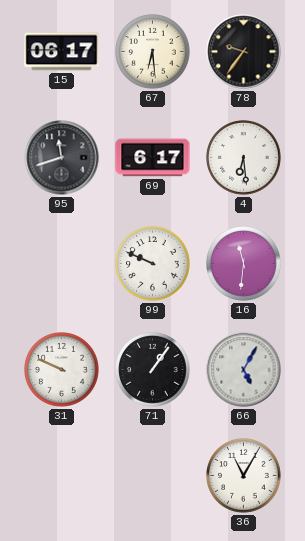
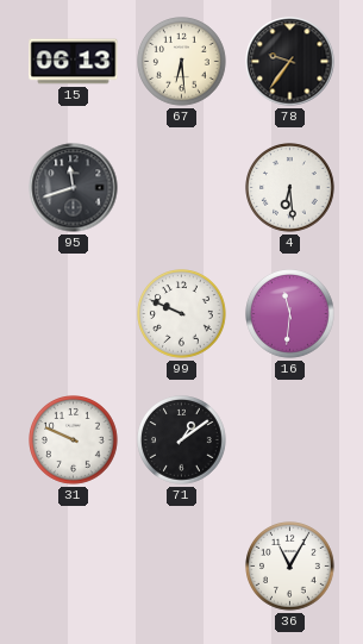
15: 06:17 -> 06:13
69: 6:17 -> none
71: 1:06 -> 1:09
66: 5:05 -> none
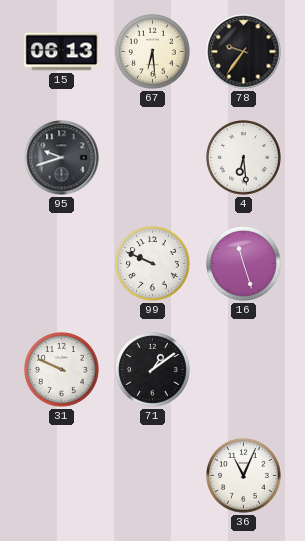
95: 11:42 -> 9:42
16: 11:31 -> 11:27
36: 11:05 -> 11:04
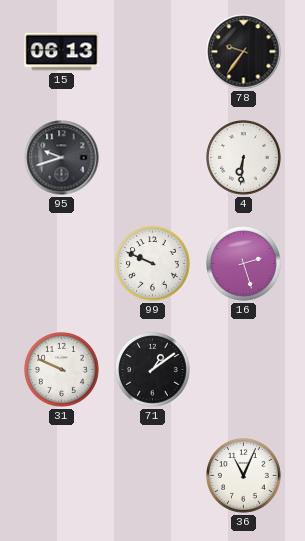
67: 6:29 -> none
4: 6:29 -> 6:31
16: 11:27 -> 2:27
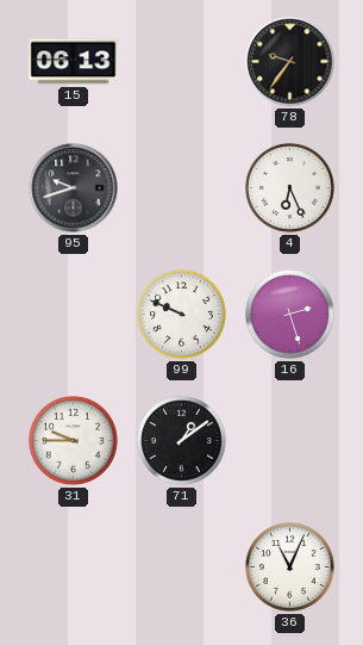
4: 6:31 -> 6:26
31: 9:49 -> 9:45
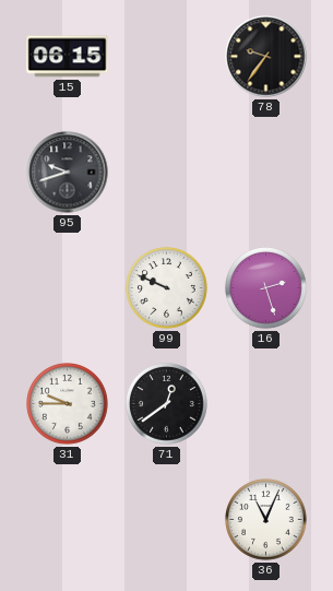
15: 06:13 -> 06:15
4: 6:26 -> none
71: 1:09 -> 12:39
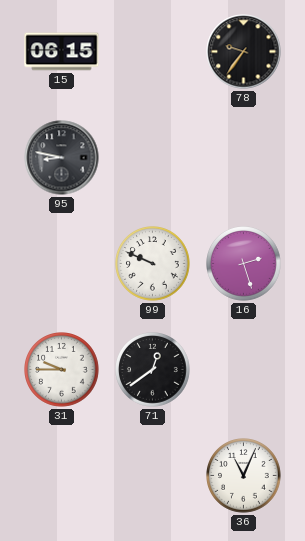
95: 9:42 -> 8:47
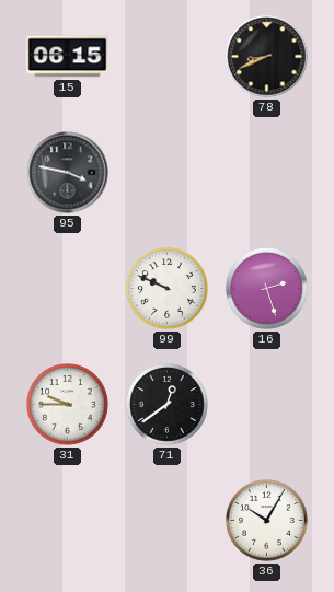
78: 9:36 -> 8:41
95: 8:47 -> 3:47
36: 11:04 -> 10:05
